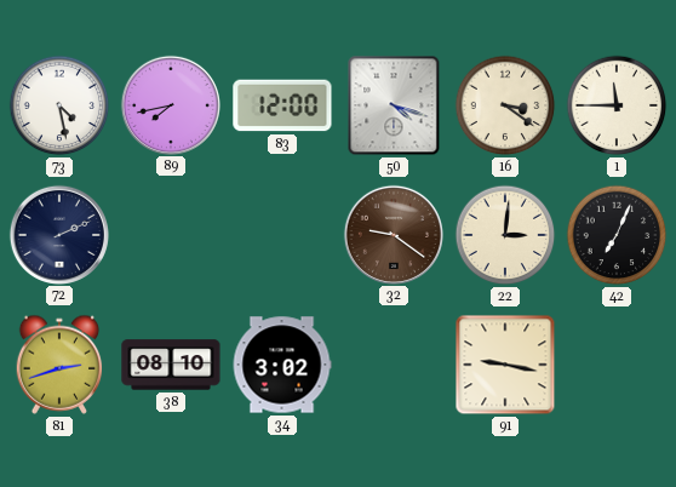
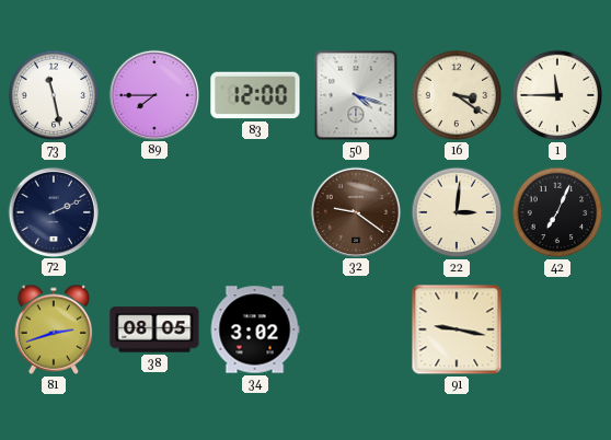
73: 4:28 -> 11:28
89: 7:43 -> 7:45
38: 08:10 -> 08:05
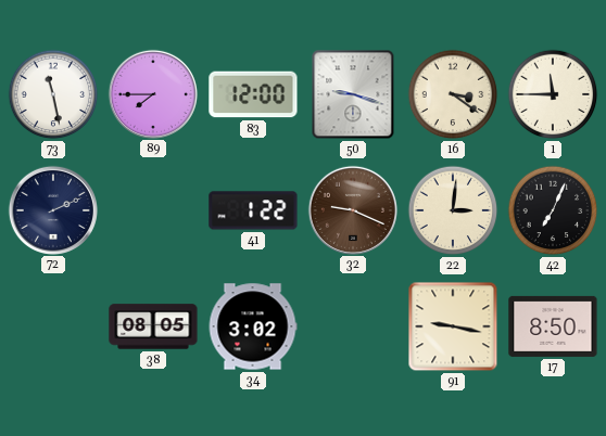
50: 4:18 -> 9:18
41: none -> 1:22
32: 9:21 -> 9:19
81: 2:42 -> none
17: none -> 8:50
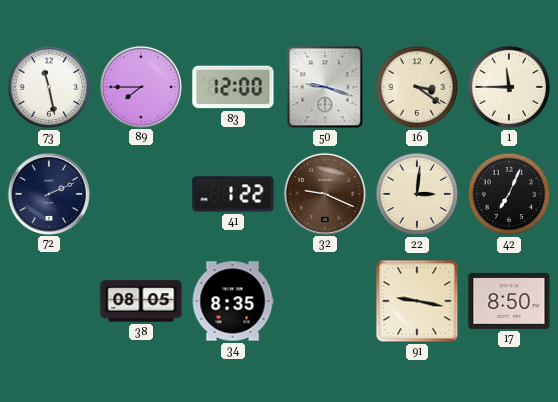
34: 3:02 -> 8:35
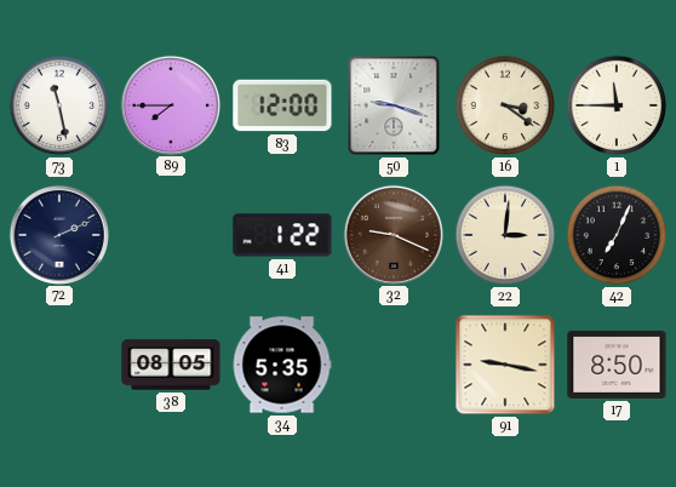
34: 8:35 -> 5:35
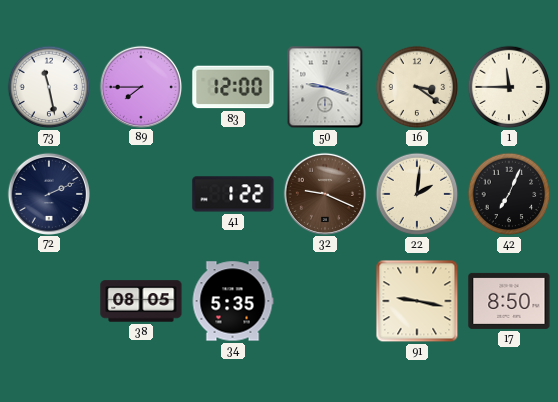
22: 3:01 -> 2:01
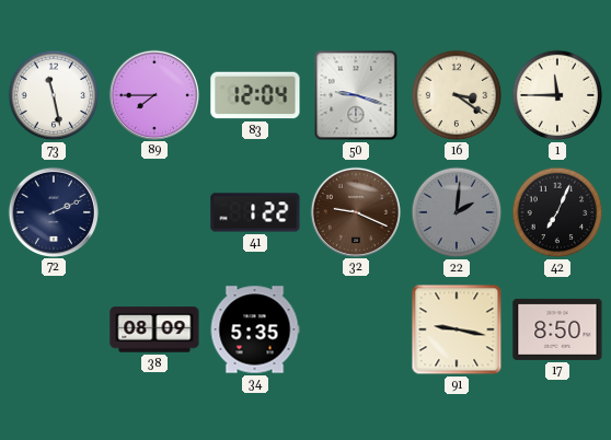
83: 12:00 -> 12:04
22 dial: cream -> grey
38: 08:05 -> 08:09
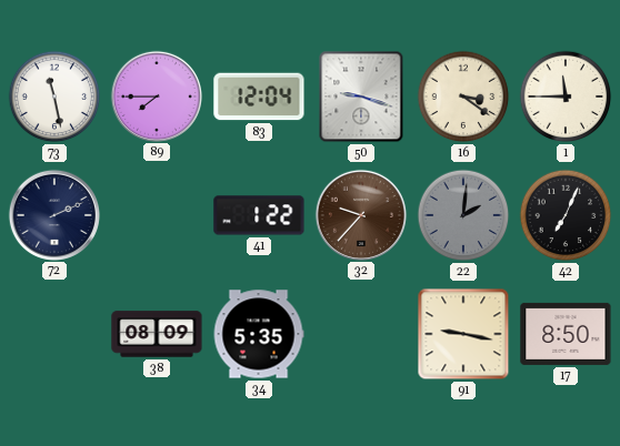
32: 9:19 -> 9:37
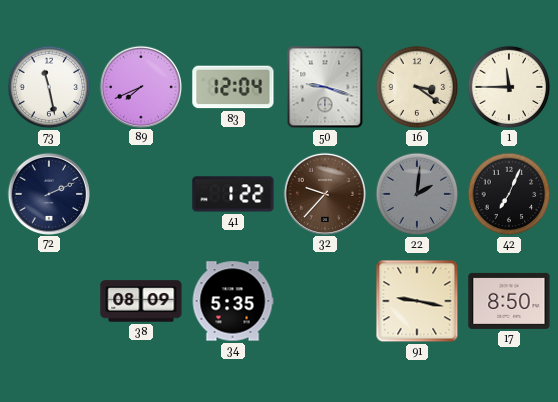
89: 7:45 -> 7:41
